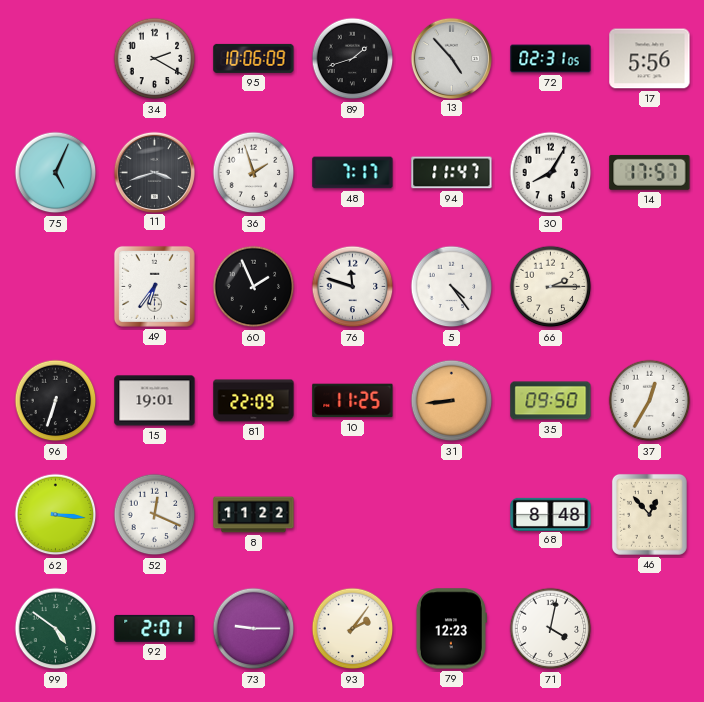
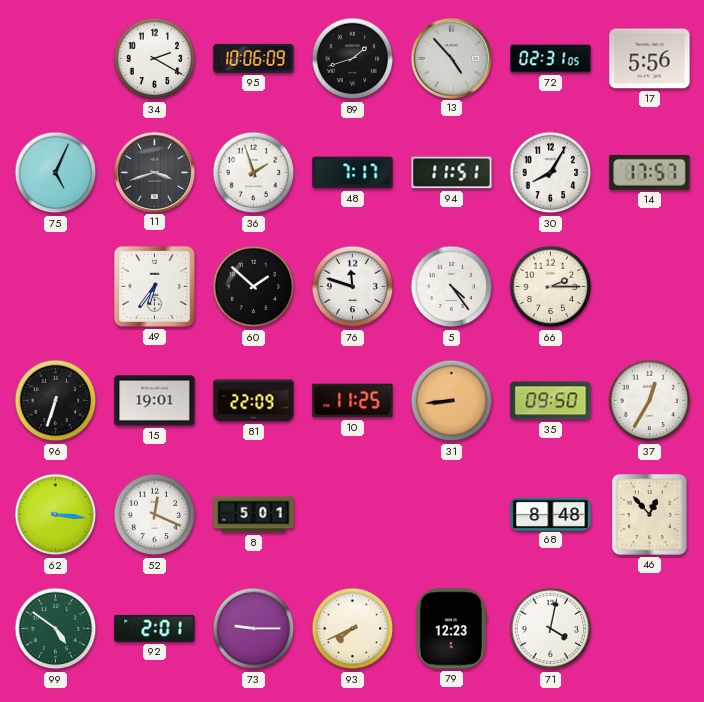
94: 11:47 -> 11:51
60: 1:56 -> 1:52
8: 11:22 -> 5:01
93: 2:06 -> 7:41
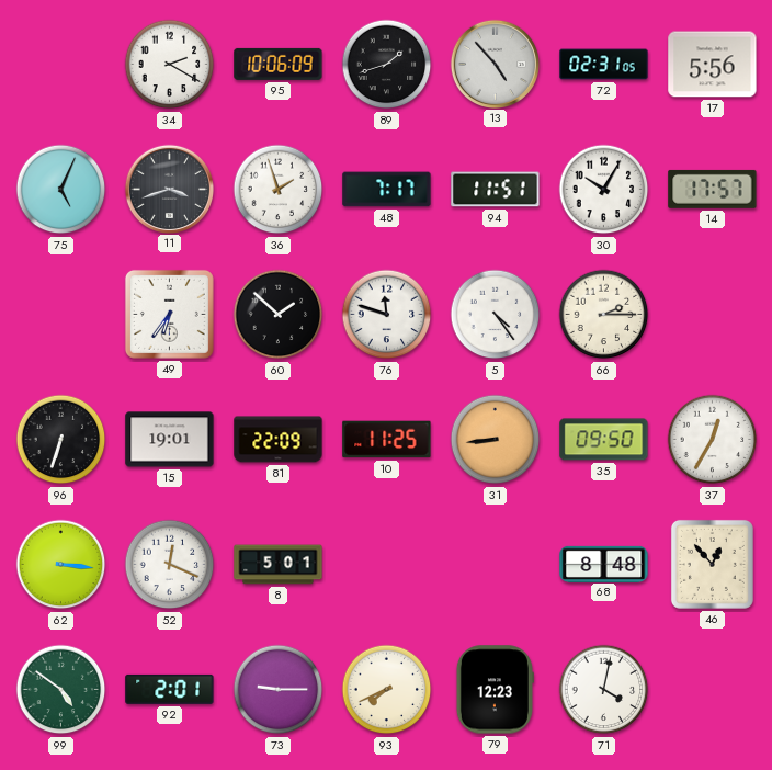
30: 8:05 -> 10:05
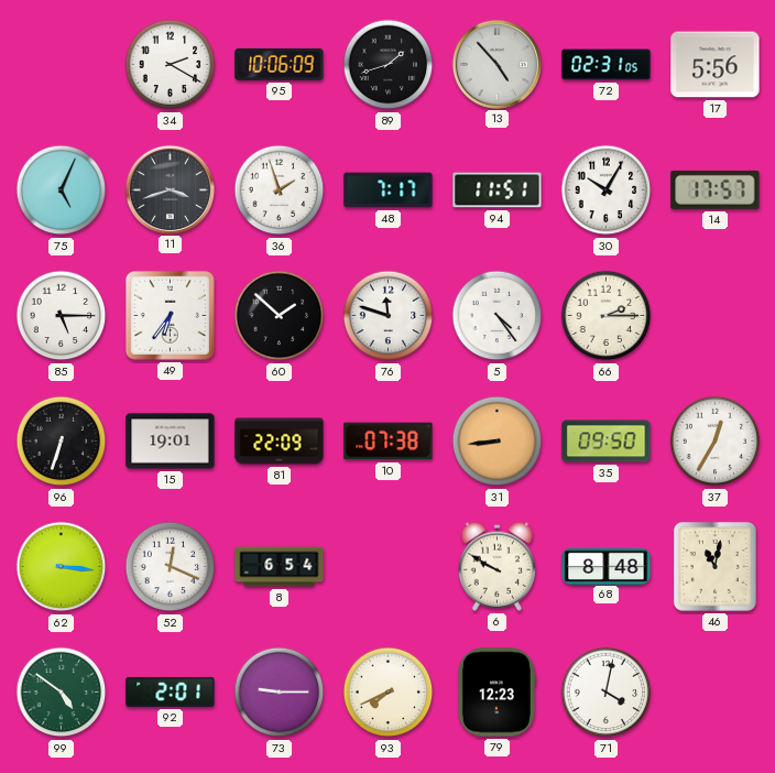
85: none -> 5:15
10: 11:25 -> 07:38
8: 5:01 -> 6:54
6: none -> 9:50
46: 12:53 -> 11:02
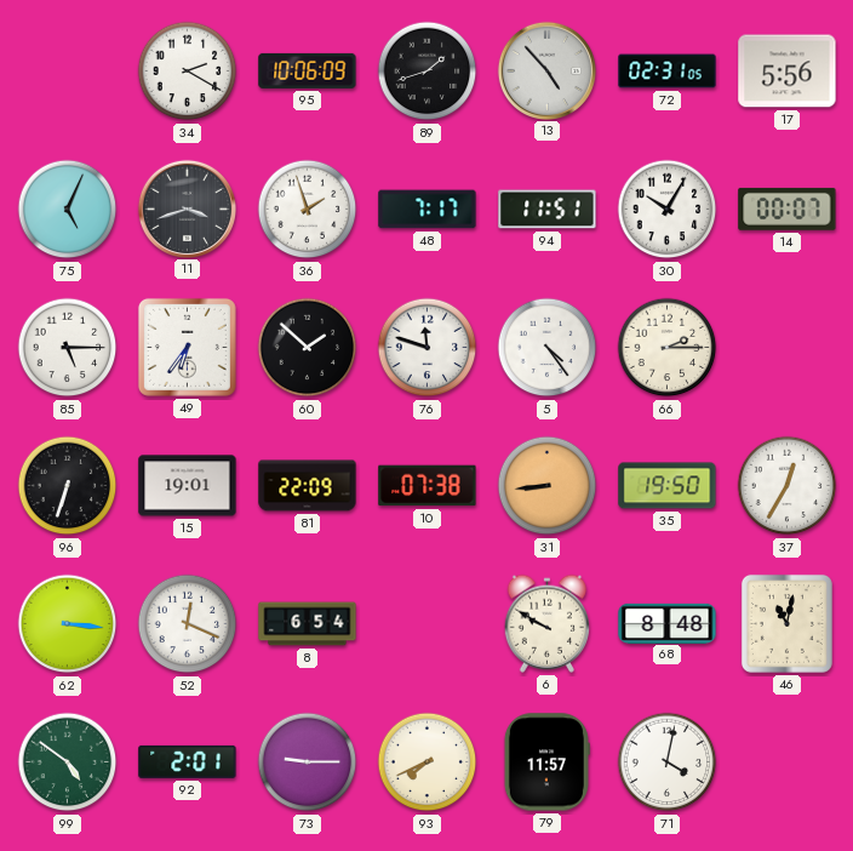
14: 17:57 -> 00:07
35: 09:50 -> 19:50
79: 12:23 -> 11:57
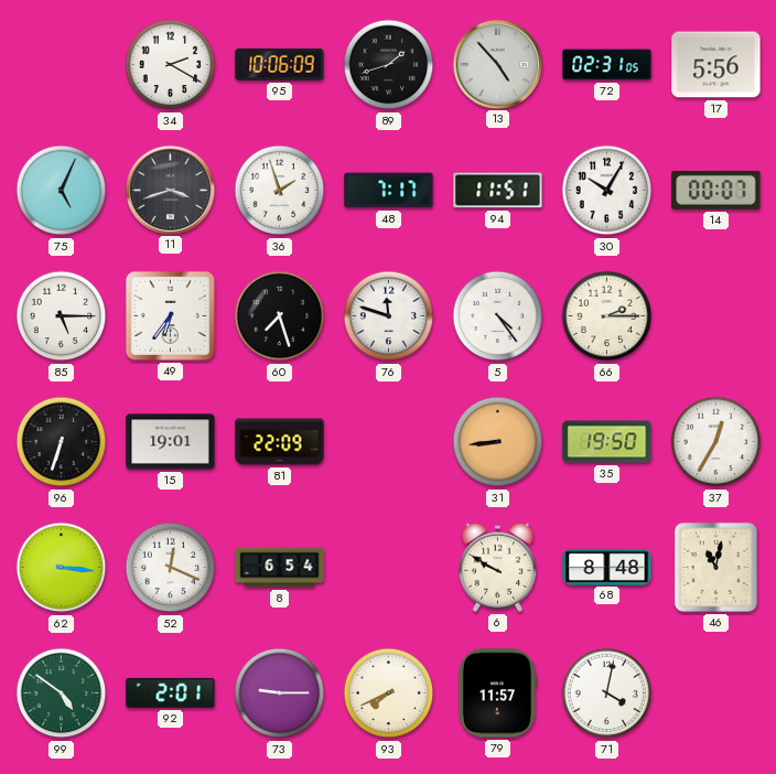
60: 1:52 -> 7:27
10: 07:38 -> none
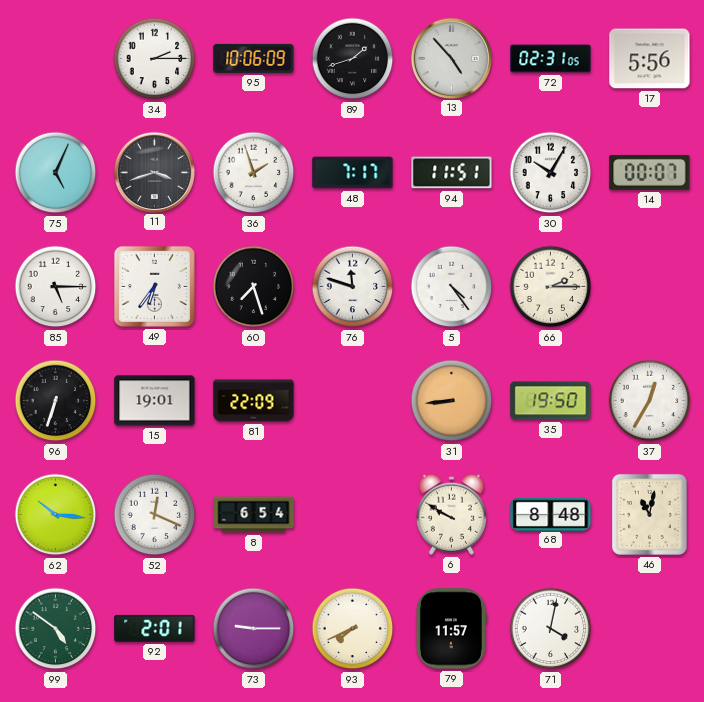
34: 2:20 -> 2:15
62: 3:16 -> 10:16
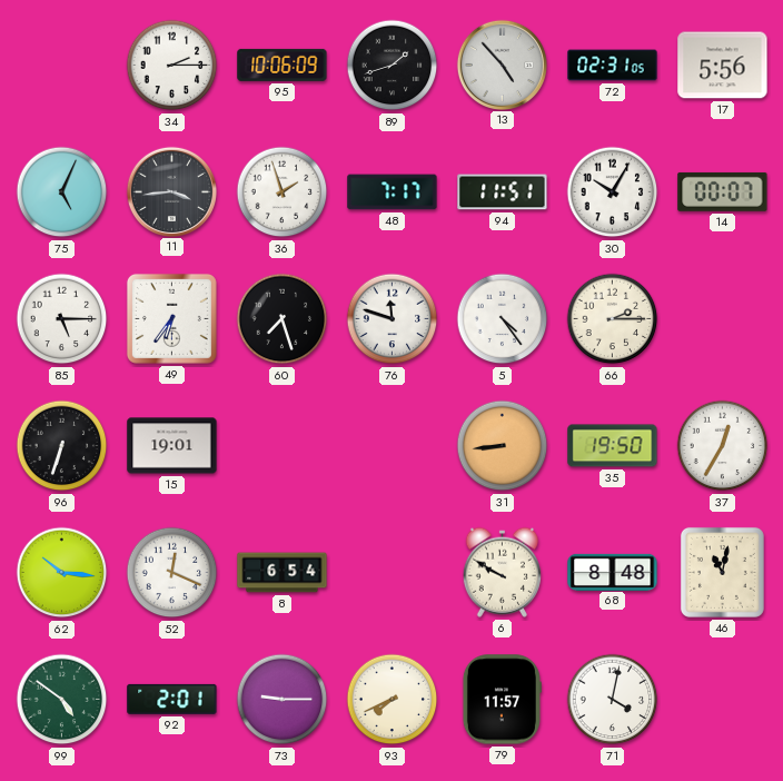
11: 3:42 -> 3:44
81: 22:09 -> none
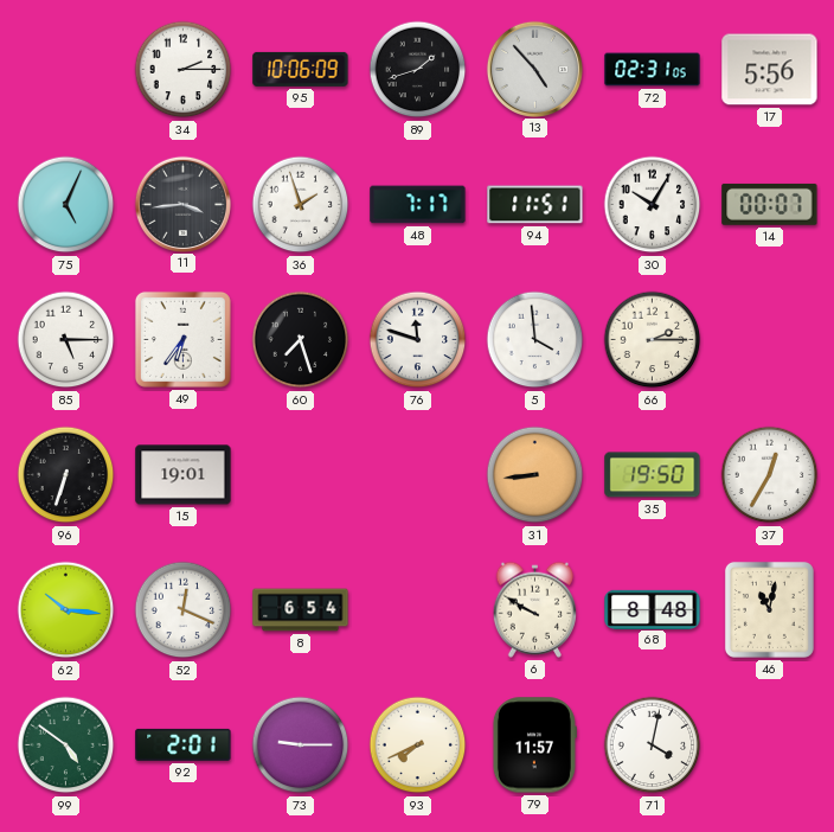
5: 4:24 -> 3:59
